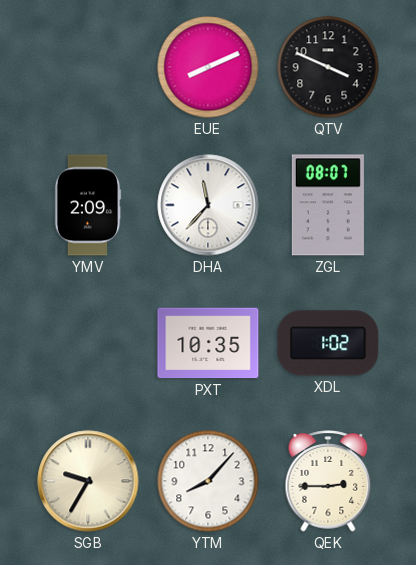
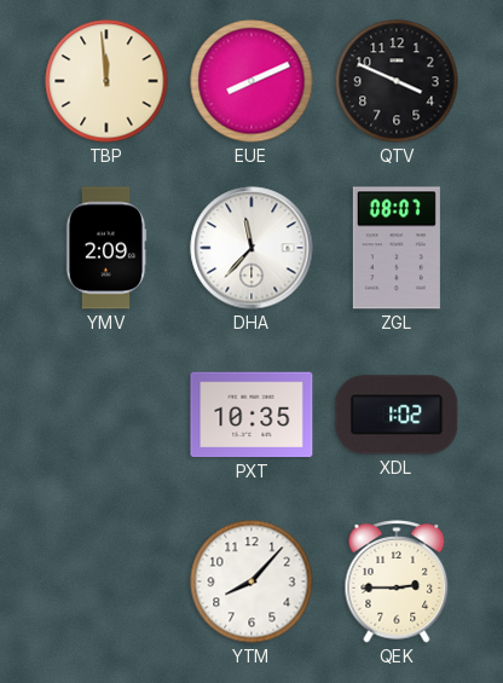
TBP: none -> 11:59
SGB: 9:35 -> none
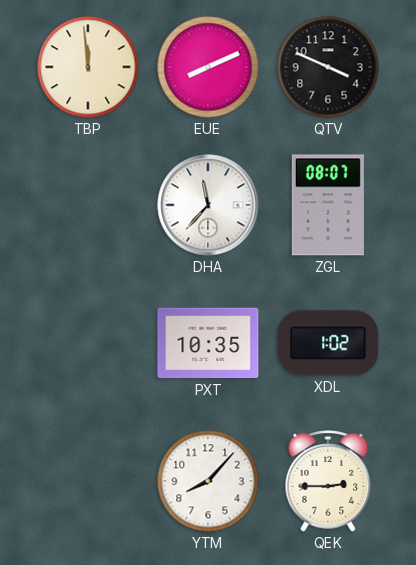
YMV: 2:09 -> none
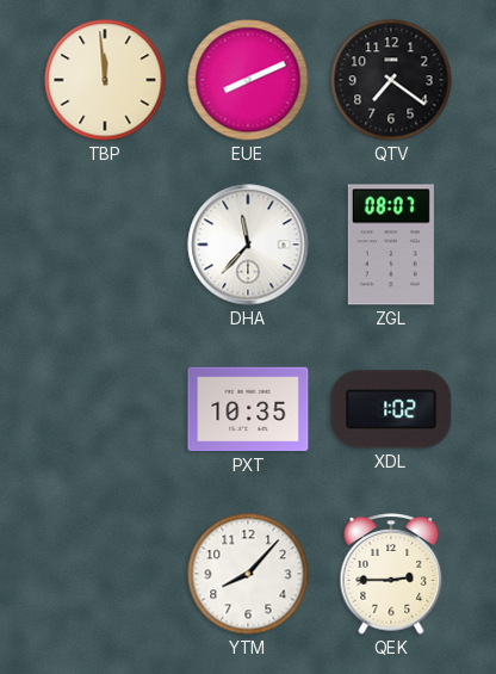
QTV: 3:49 -> 7:21
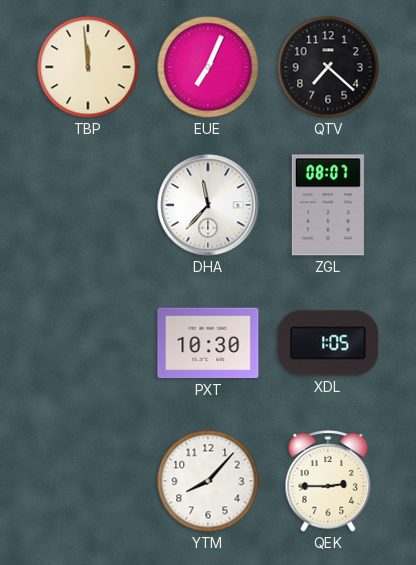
EUE: 8:11 -> 7:04
QTV: 7:21 -> 7:22
PXT: 10:35 -> 10:30
XDL: 1:02 -> 1:05
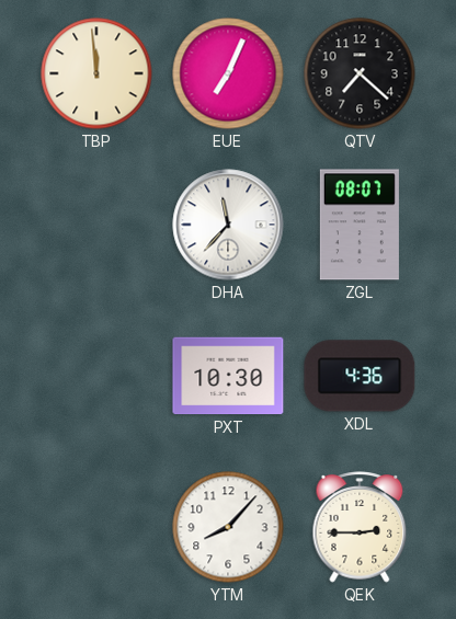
XDL: 1:05 -> 4:36
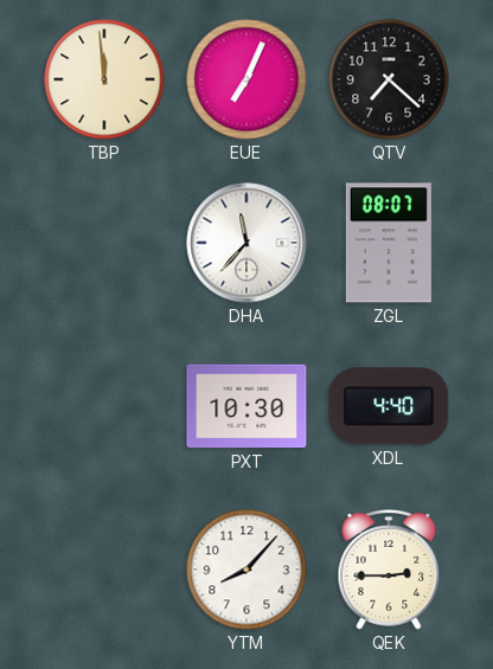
XDL: 4:36 -> 4:40
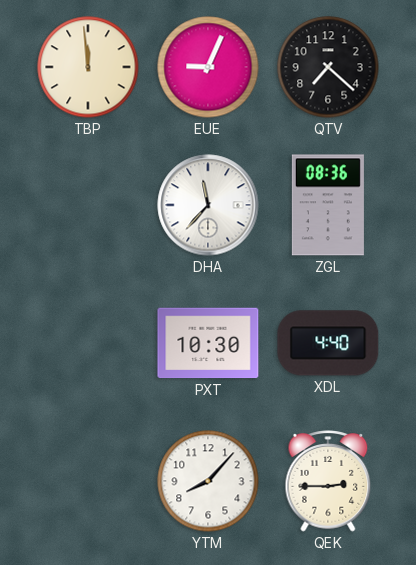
EUE: 7:04 -> 9:04
ZGL: 08:07 -> 08:36
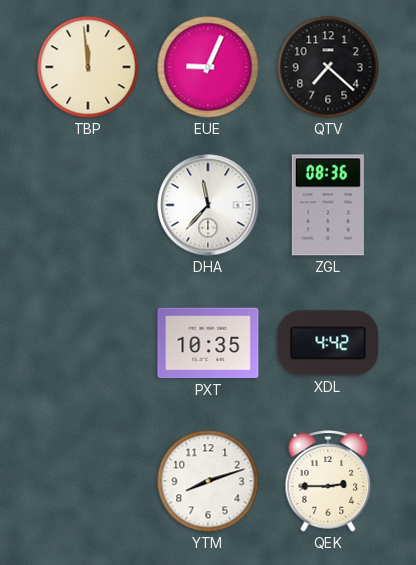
PXT: 10:30 -> 10:35
XDL: 4:40 -> 4:42
YTM: 8:07 -> 8:12
